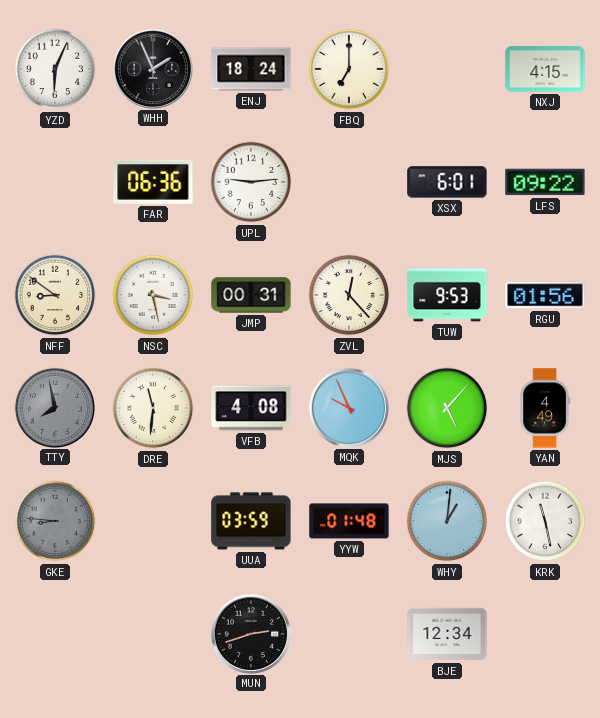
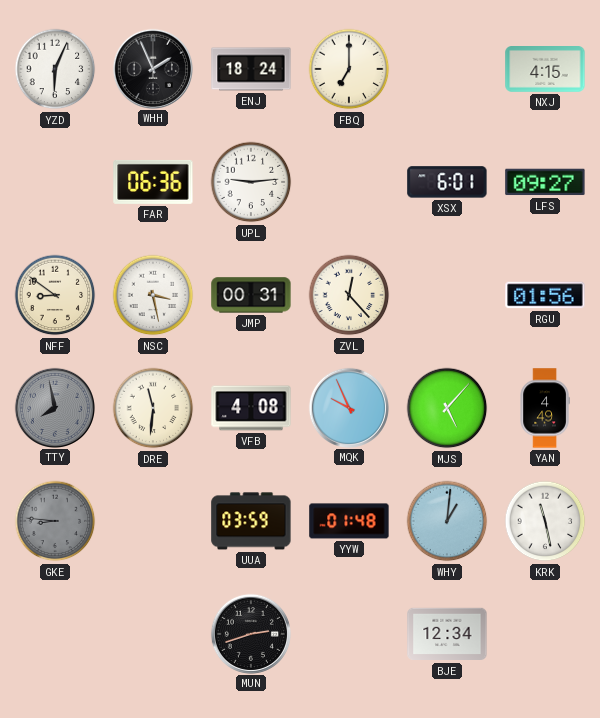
LFS: 09:22 -> 09:27
TUW: 9:53 -> none
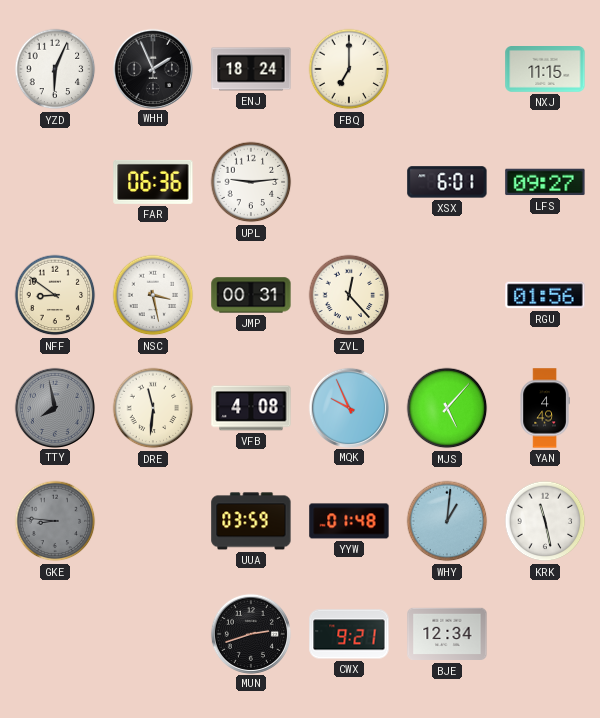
NXJ: 4:15 -> 11:15
CWX: none -> 9:21
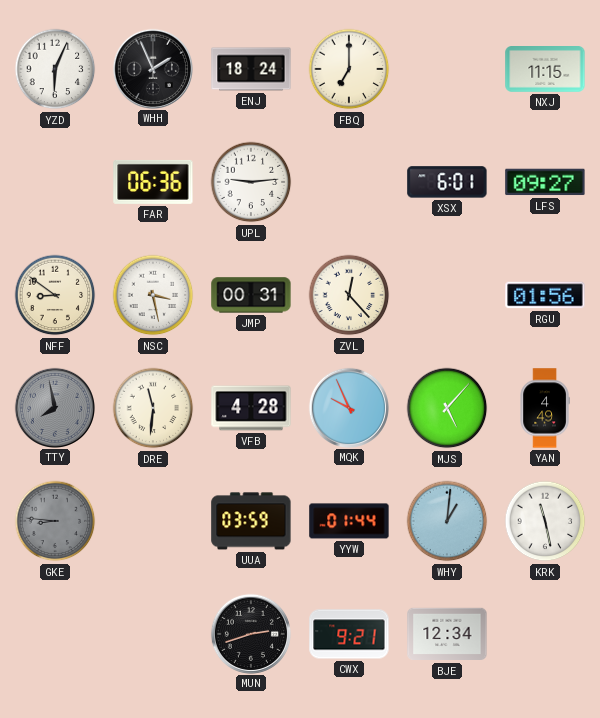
VFB: 4:08 -> 4:28
YYW: 01:48 -> 01:44
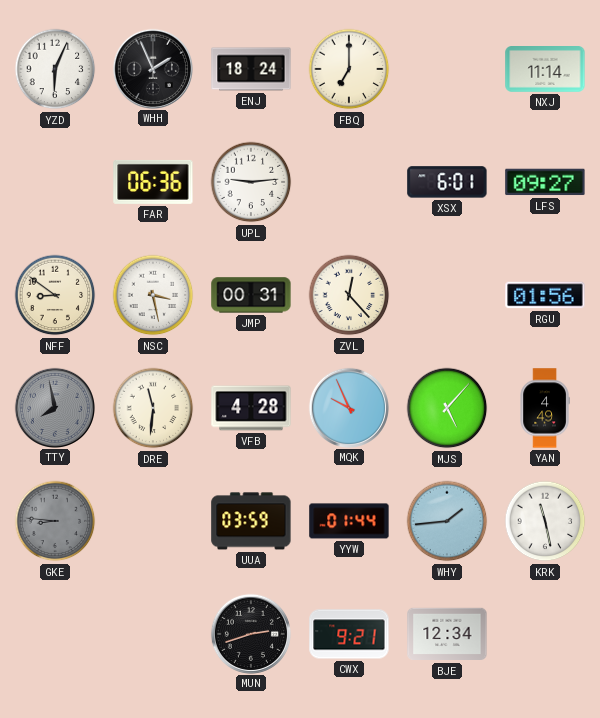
NXJ: 11:15 -> 11:14
WHY: 1:01 -> 1:44
